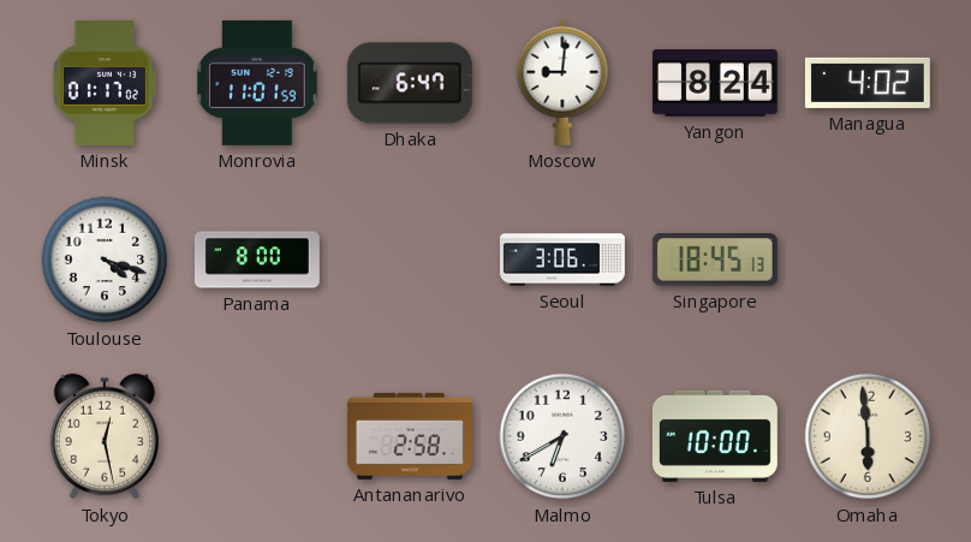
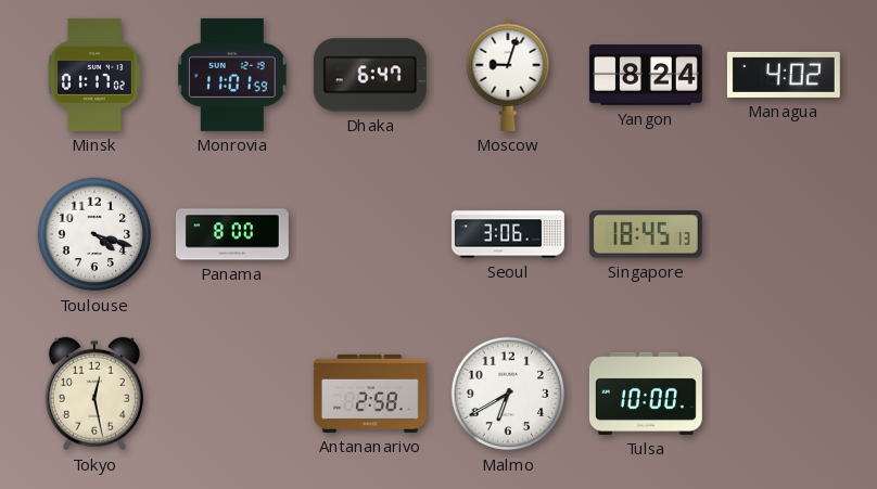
Moscow: 9:01 -> 9:03
Omaha: 5:59 -> none
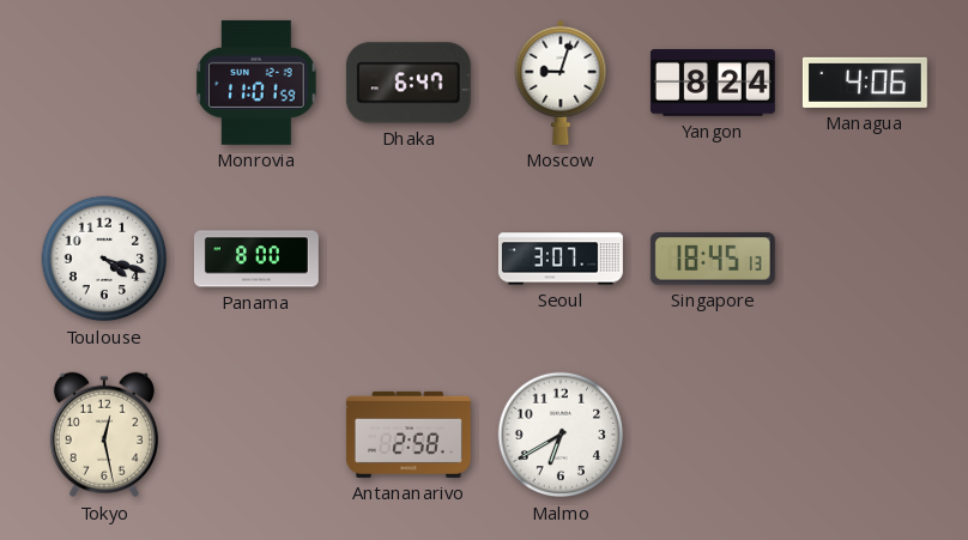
Minsk: 01:17 -> none
Managua: 4:02 -> 4:06
Seoul: 3:06 -> 3:07
Tulsa: 10:00 -> none
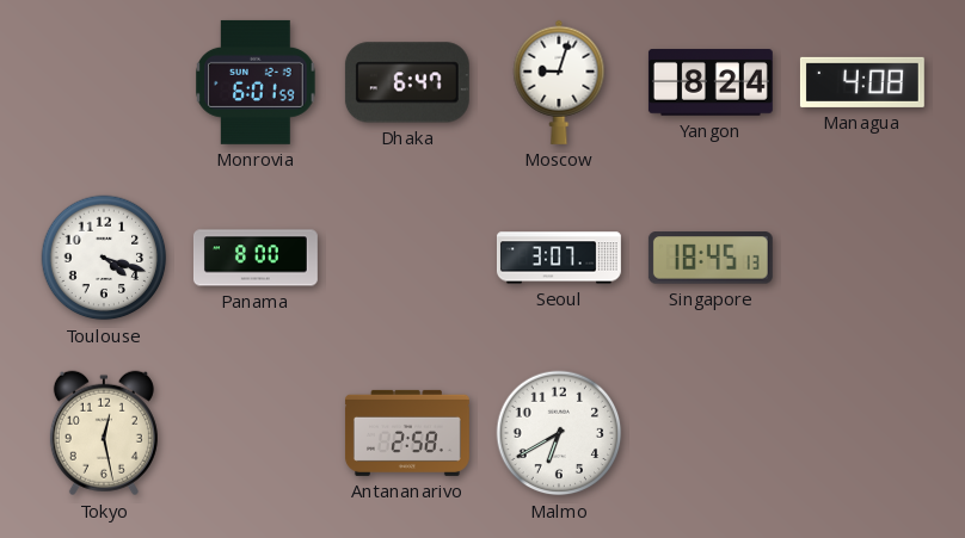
Monrovia: 11:01 -> 6:01
Managua: 4:06 -> 4:08
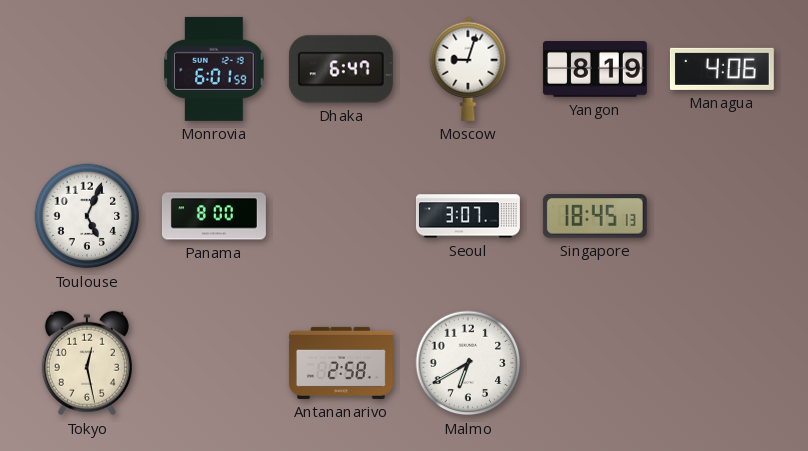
Yangon: 8:24 -> 8:19
Managua: 4:08 -> 4:06
Toulouse: 4:18 -> 5:04
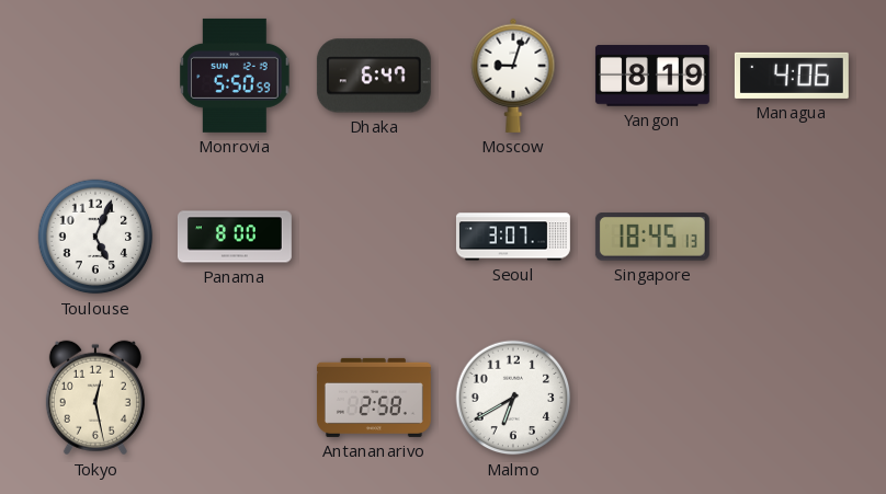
Monrovia: 6:01 -> 5:50
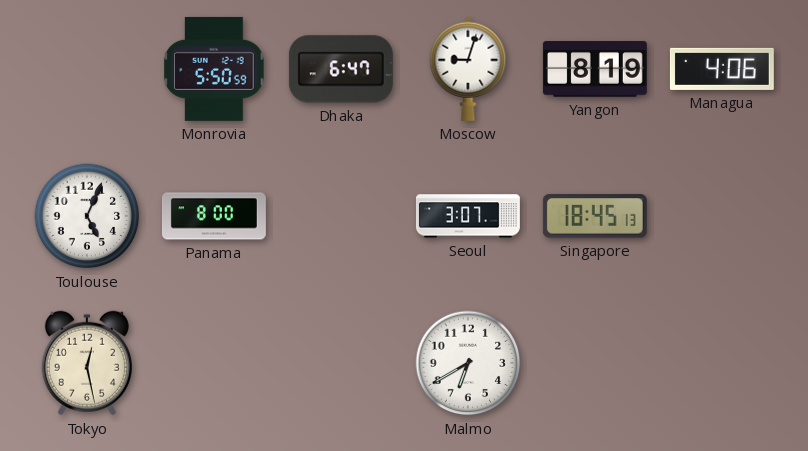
Antananarivo: 2:58 -> none
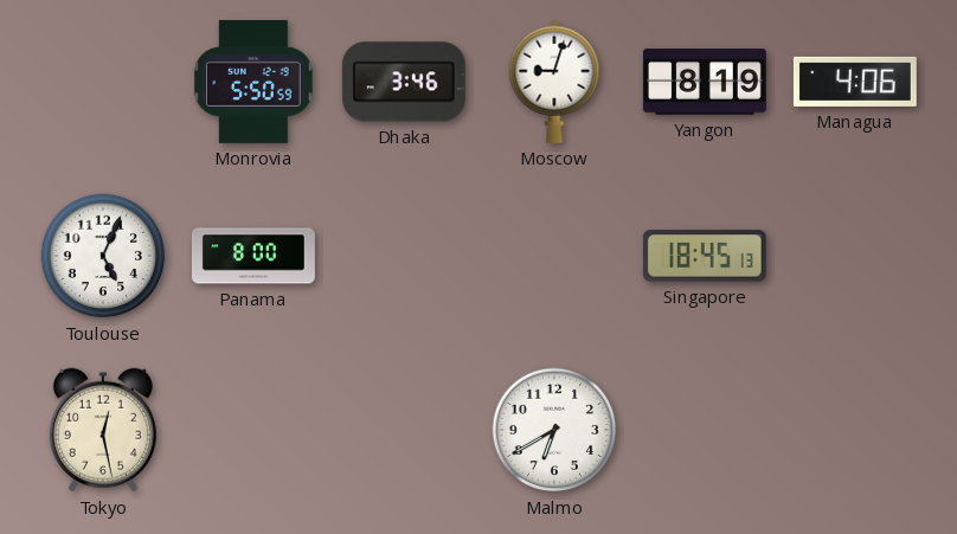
Dhaka: 6:47 -> 3:46
Seoul: 3:07 -> none
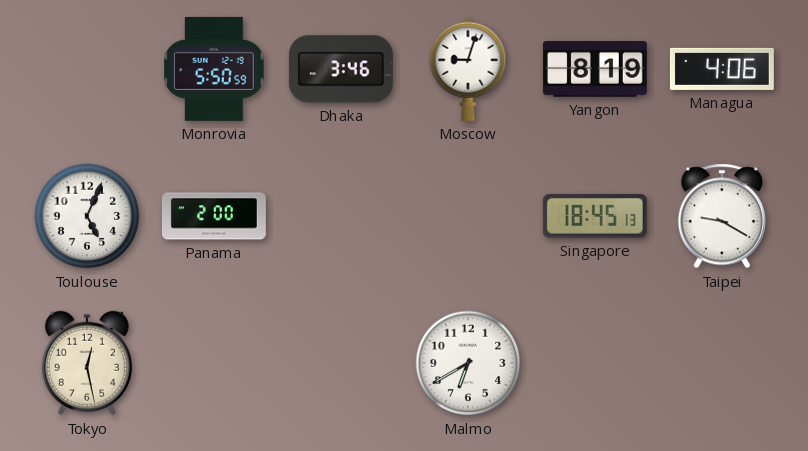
Panama: 8:00 -> 2:00
Taipei: none -> 9:20
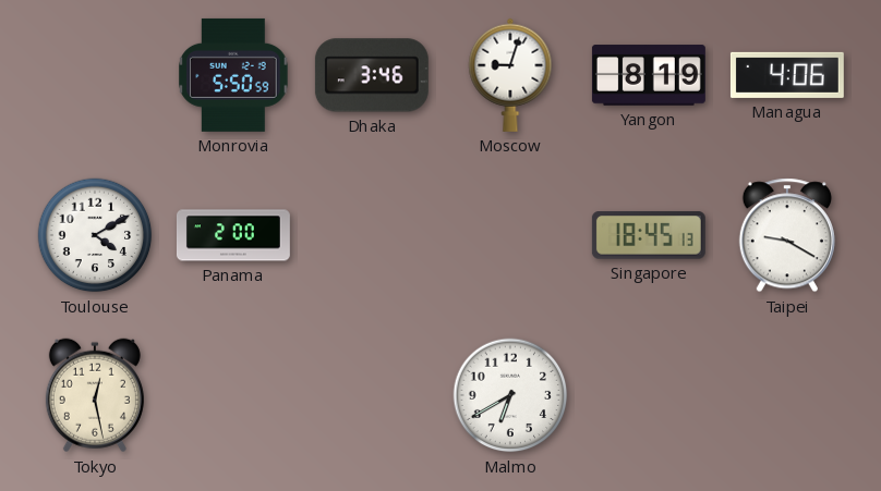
Toulouse: 5:04 -> 4:10
